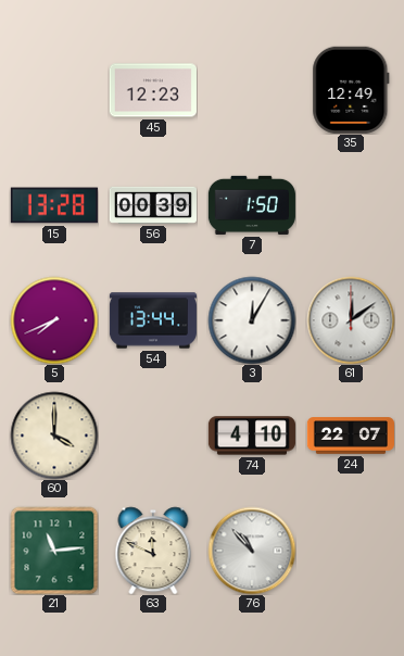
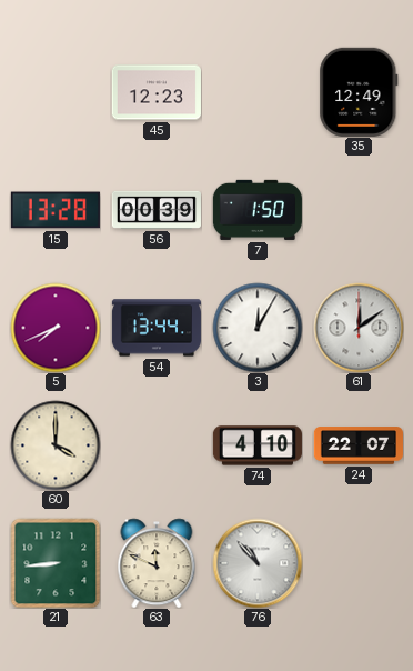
21: 11:14 -> 8:44
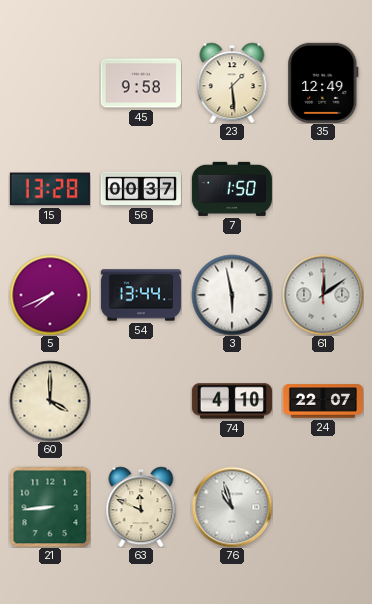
45: 12:23 -> 9:58
23: none -> 1:29
56: 00:39 -> 00:37
3: 12:05 -> 5:58
76: 10:53 -> 10:57
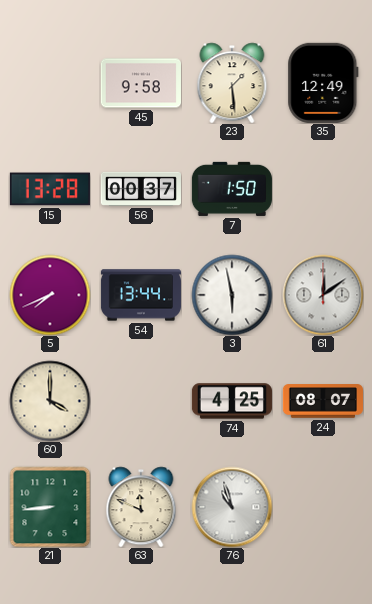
74: 4:10 -> 4:25
24: 22:07 -> 08:07
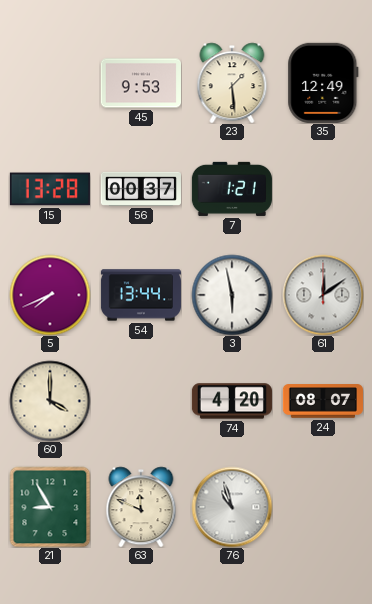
45: 9:58 -> 9:53
7: 1:50 -> 1:21
74: 4:25 -> 4:20
21: 8:44 -> 8:55
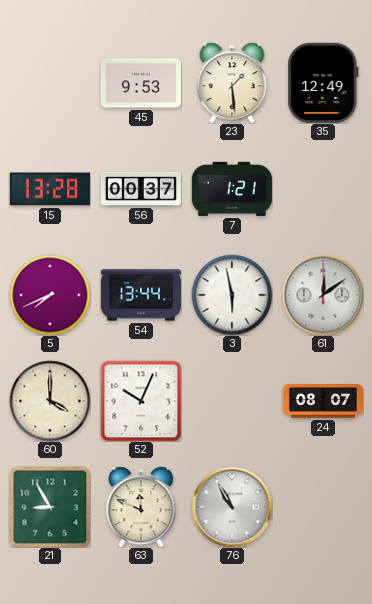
52: none -> 10:04
74: 4:20 -> none
76: 10:57 -> 10:55
